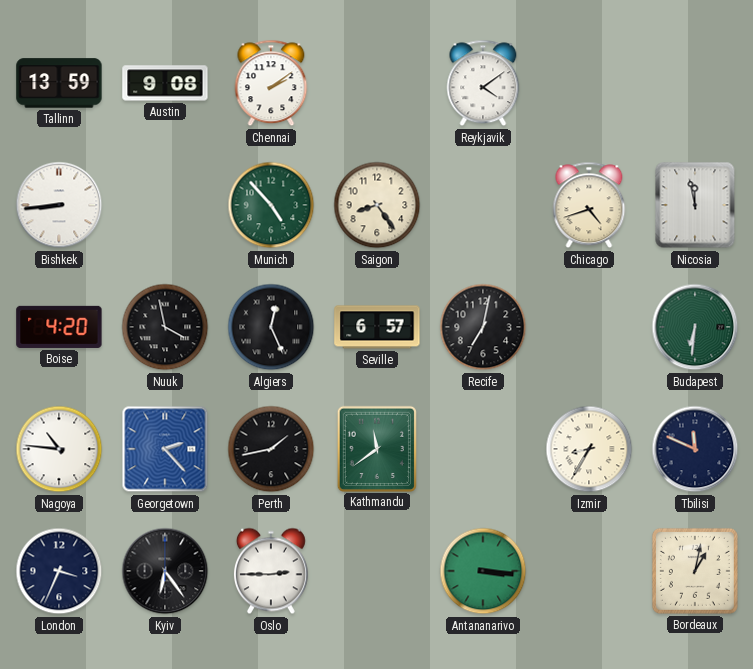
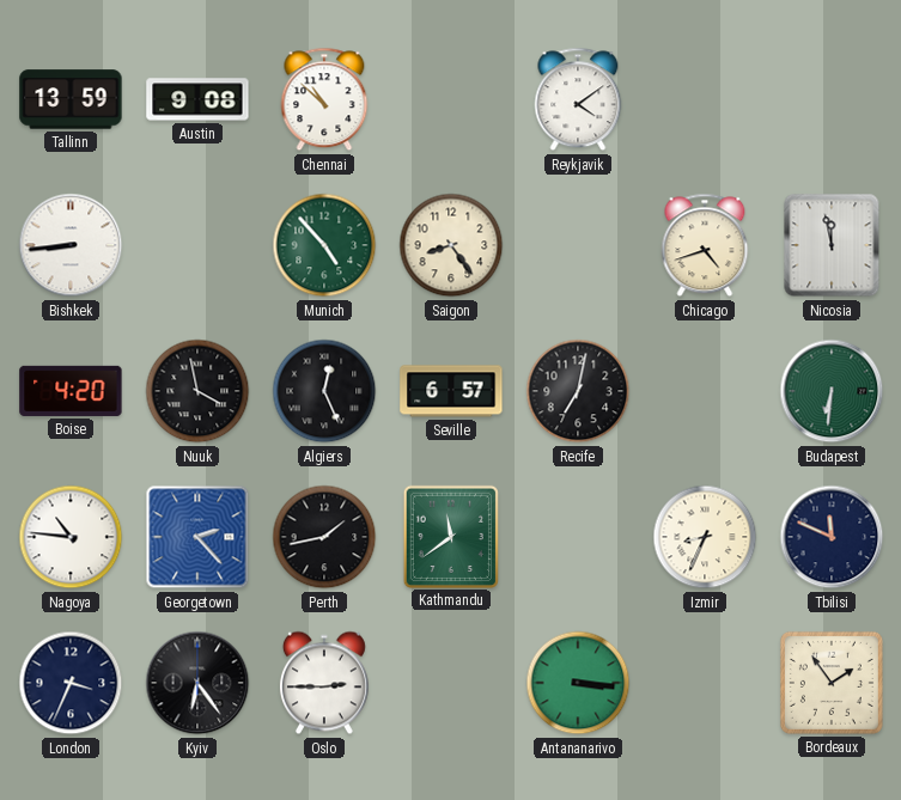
Chennai: 2:09 -> 10:52
Izmir: 8:35 -> 8:34
Bordeaux: 1:02 -> 1:54
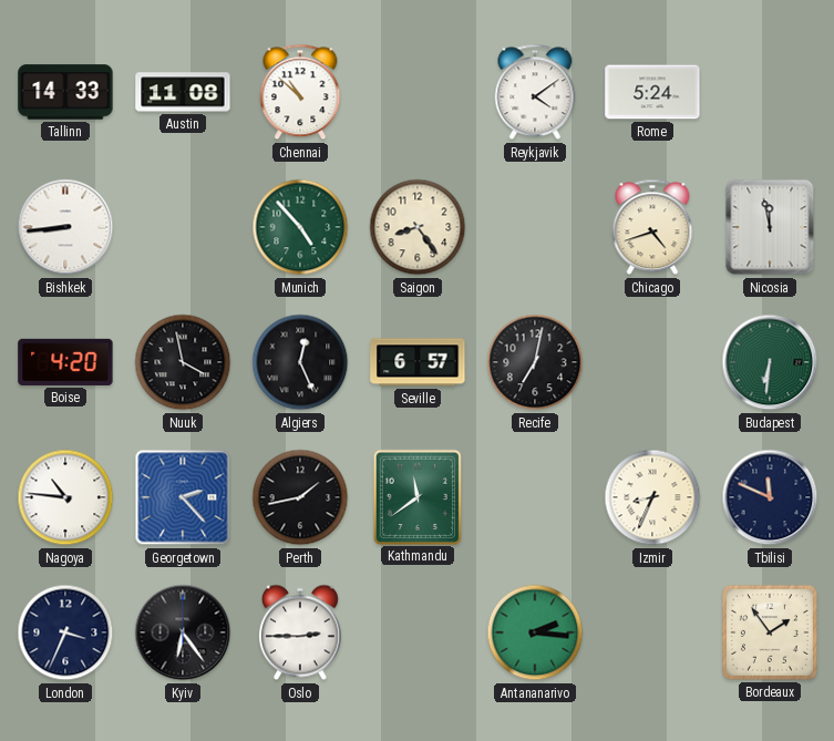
Tallinn: 13:59 -> 14:33
Austin: 9:08 -> 11:08
Rome: none -> 5:24
Antananarivo: 3:16 -> 2:16
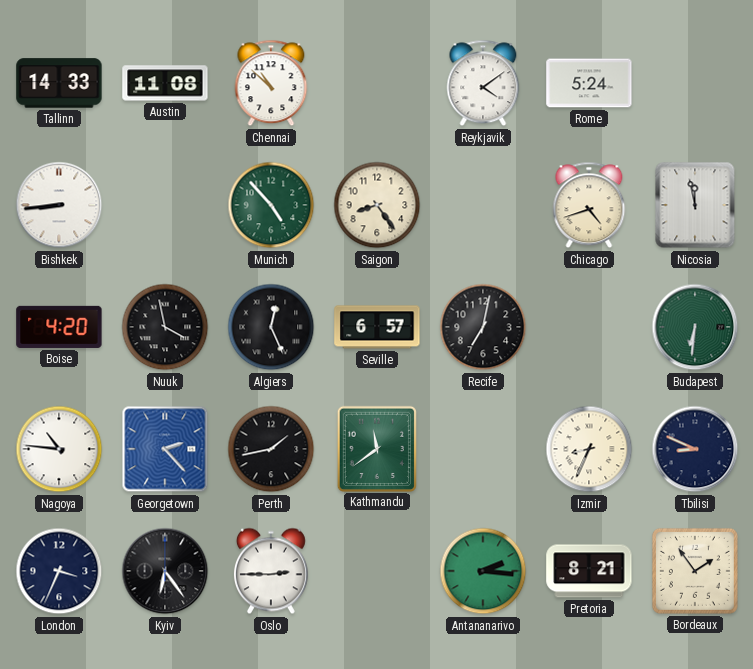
Tbilisi: 11:49 -> 8:49
Pretoria: none -> 8:21
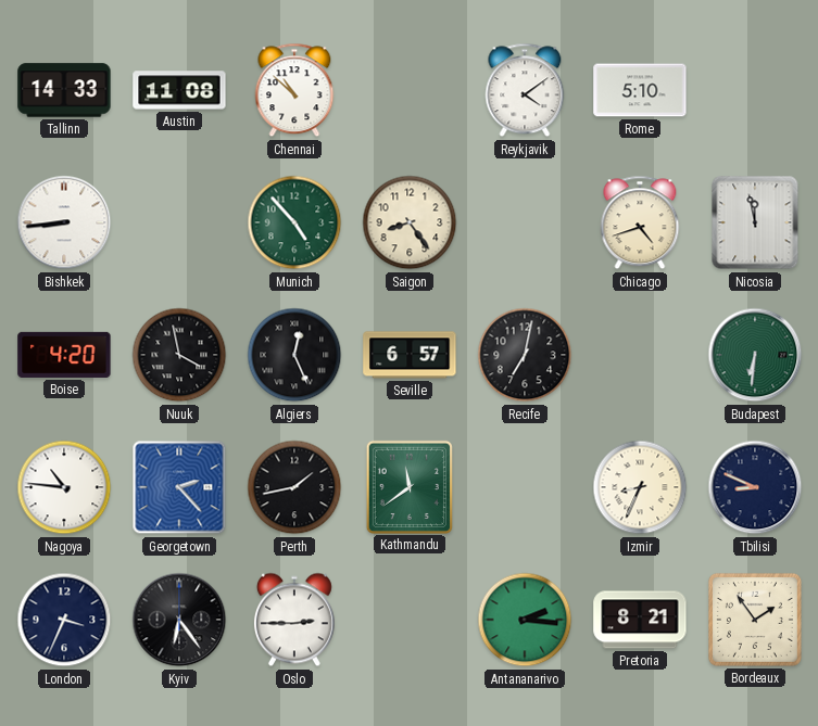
Rome: 5:24 -> 5:10
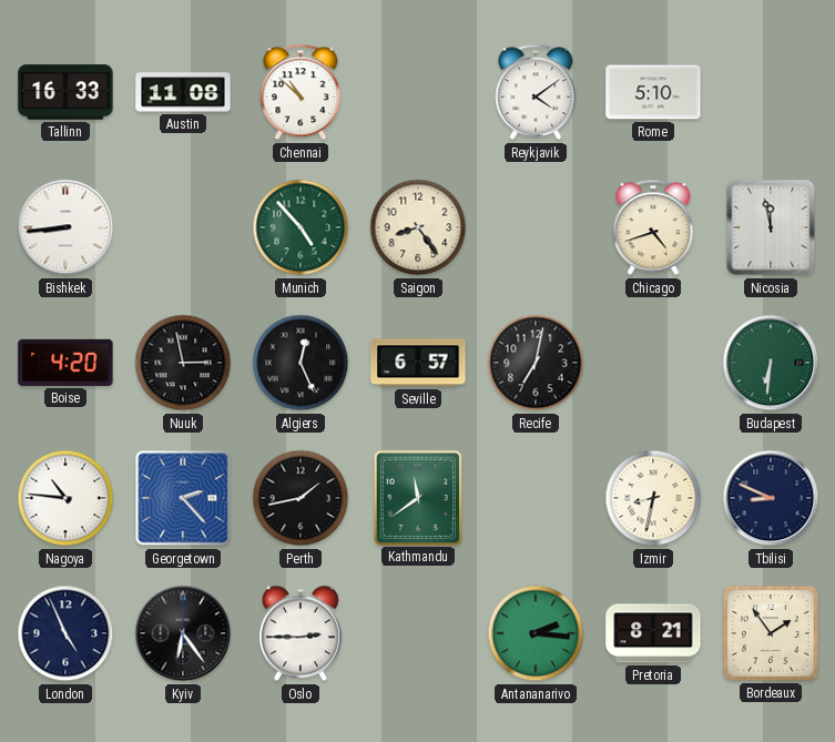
Tallinn: 14:33 -> 16:33
Nuuk: 3:58 -> 2:58
Izmir: 8:34 -> 8:32
London: 3:34 -> 4:56
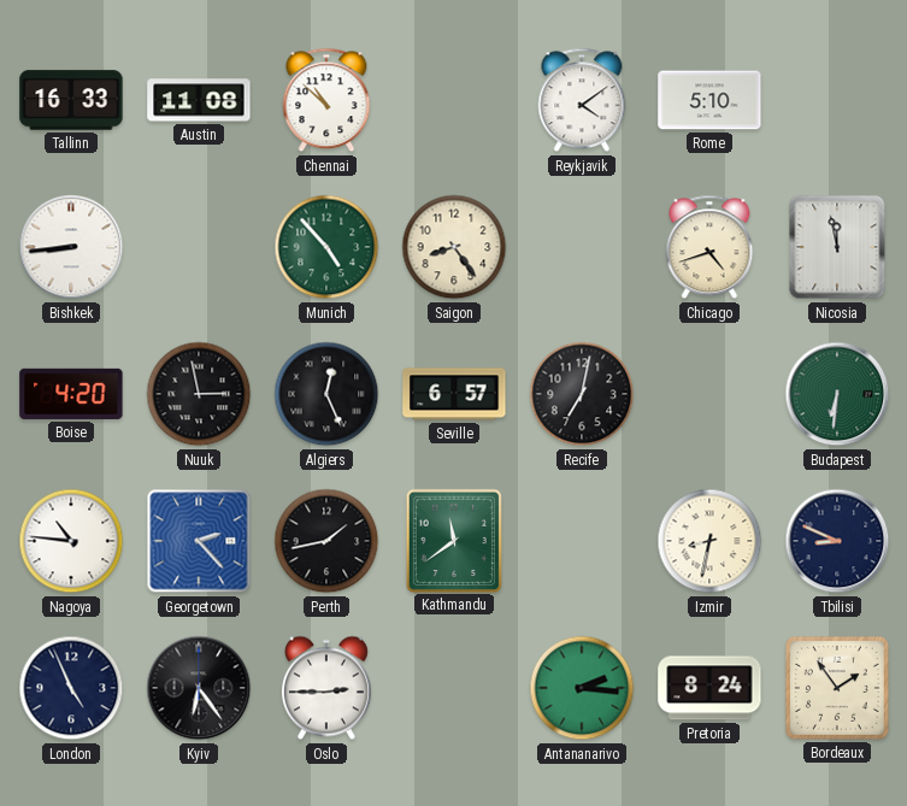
Pretoria: 8:21 -> 8:24
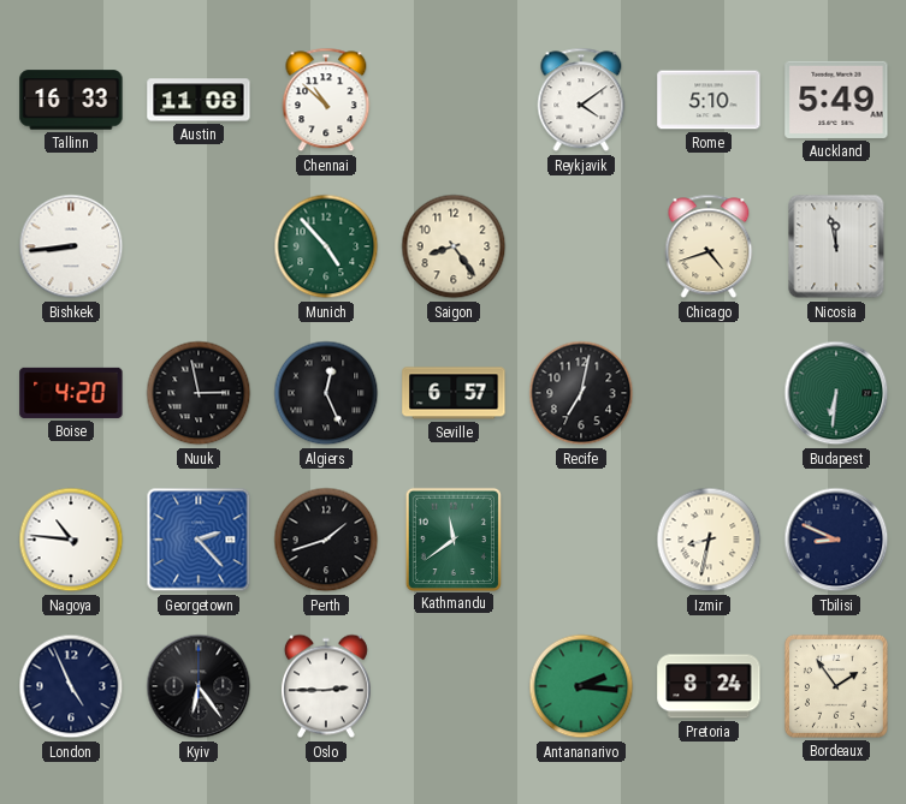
Auckland: none -> 5:49
Perth: 1:43 -> 1:42
